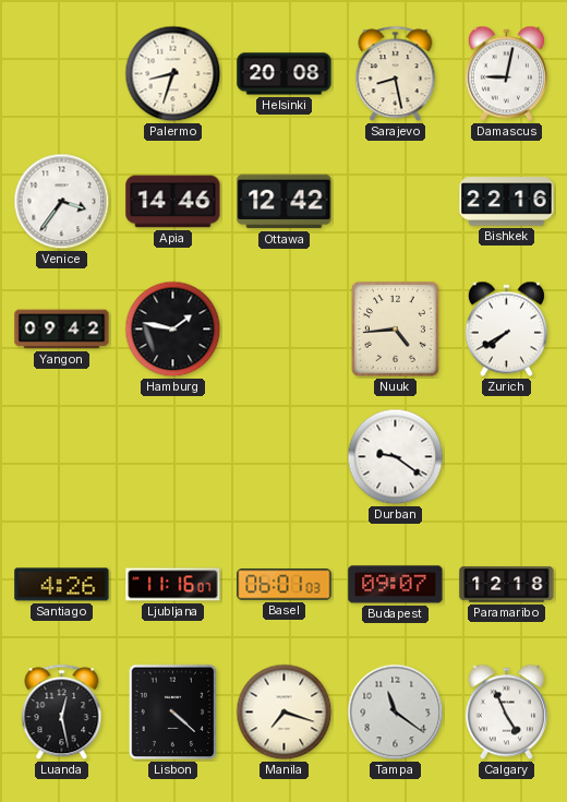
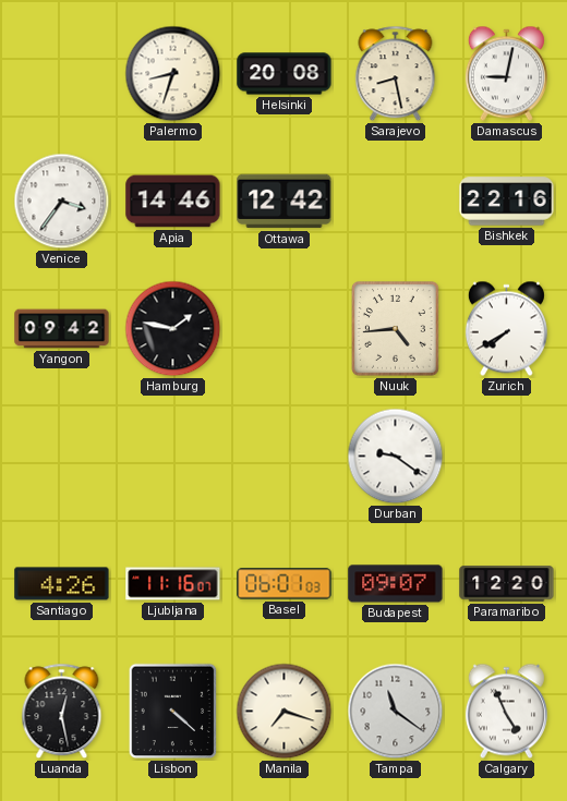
Paramaribo: 12:18 -> 12:20
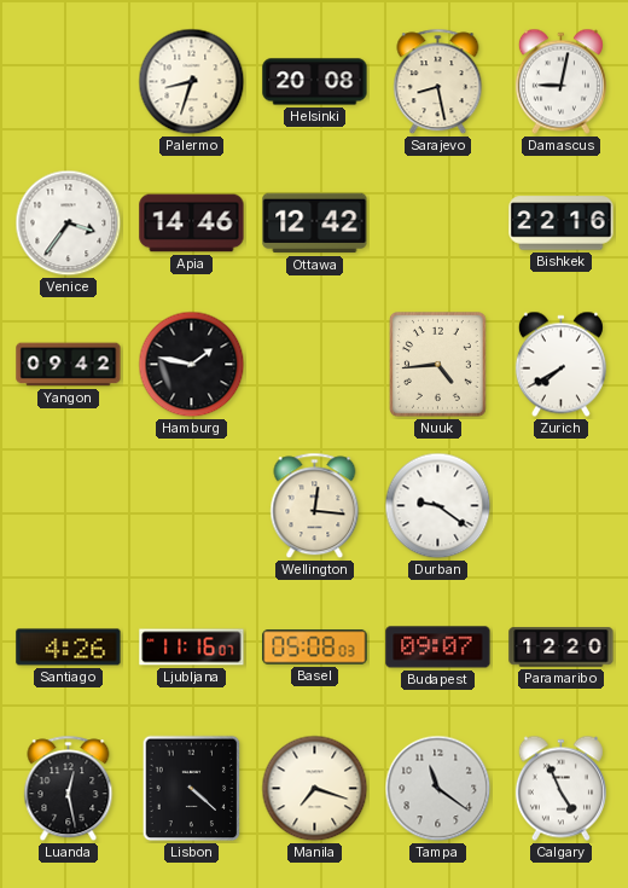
Wellington: none -> 12:16
Basel: 06:01 -> 05:08
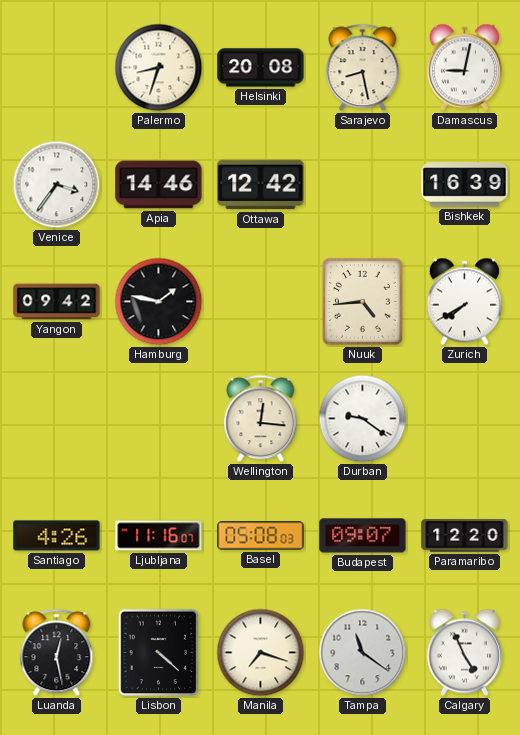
Bishkek: 22:16 -> 16:39
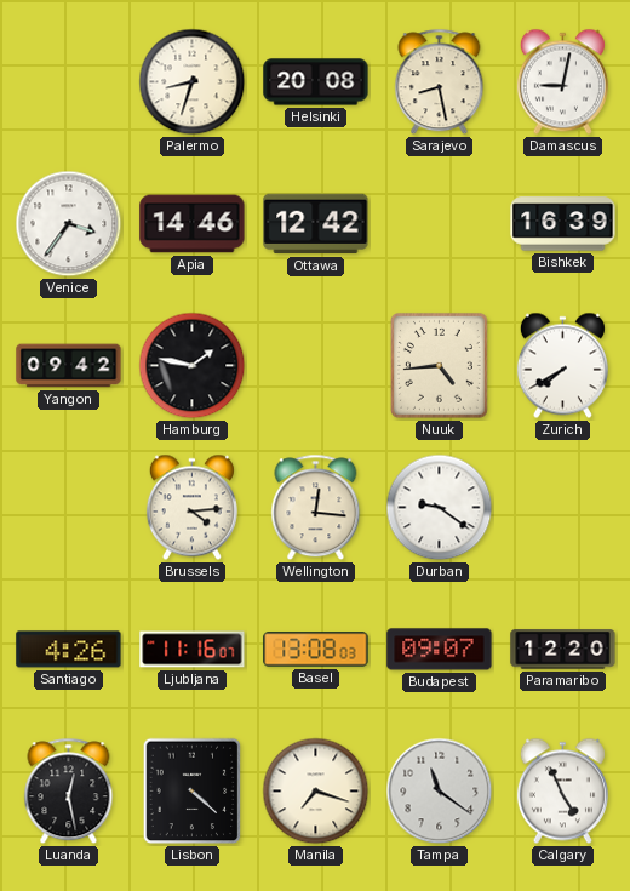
Brussels: none -> 4:14
Basel: 05:08 -> 13:08
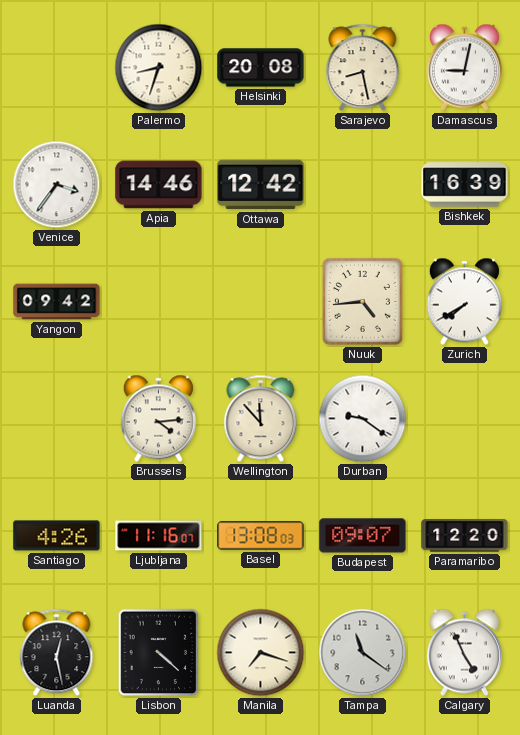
Hamburg: 1:47 -> none
Wellington: 12:16 -> 11:53
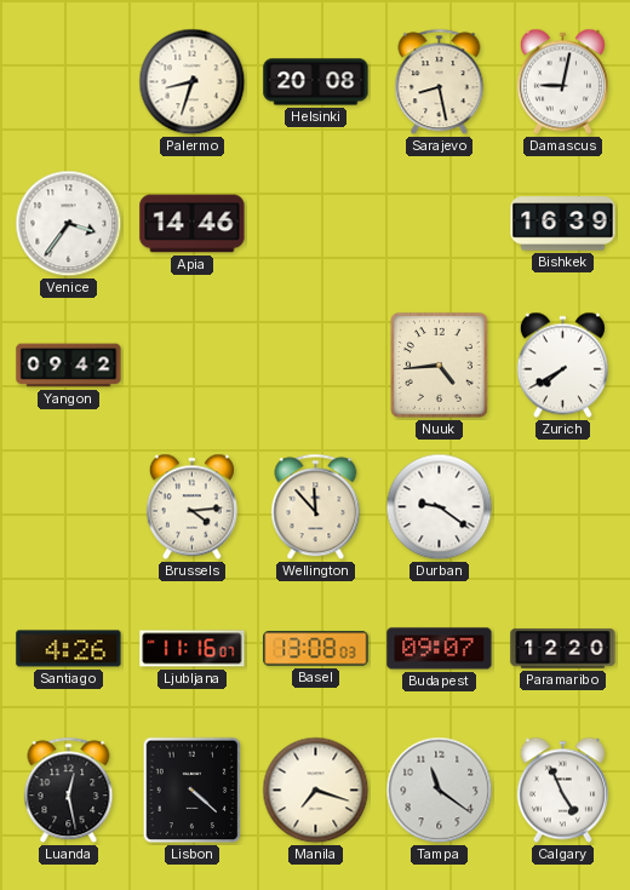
Ottawa: 12:42 -> none
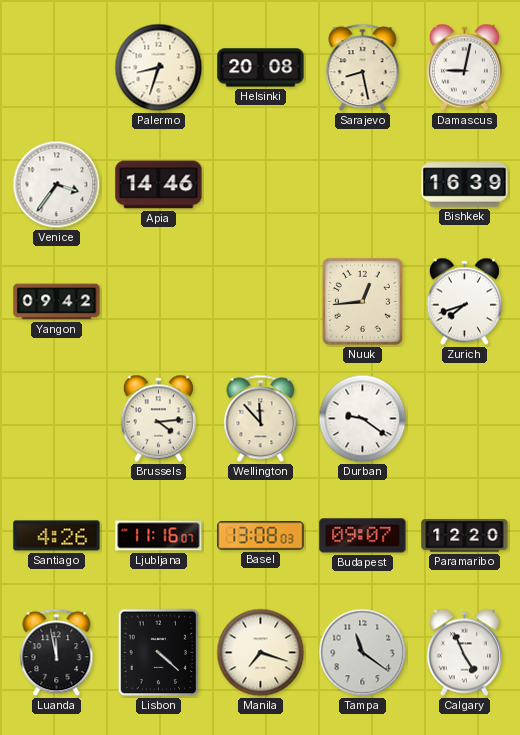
Nuuk: 4:44 -> 12:44
Zurich: 7:40 -> 7:42
Luanda: 12:28 -> 11:58
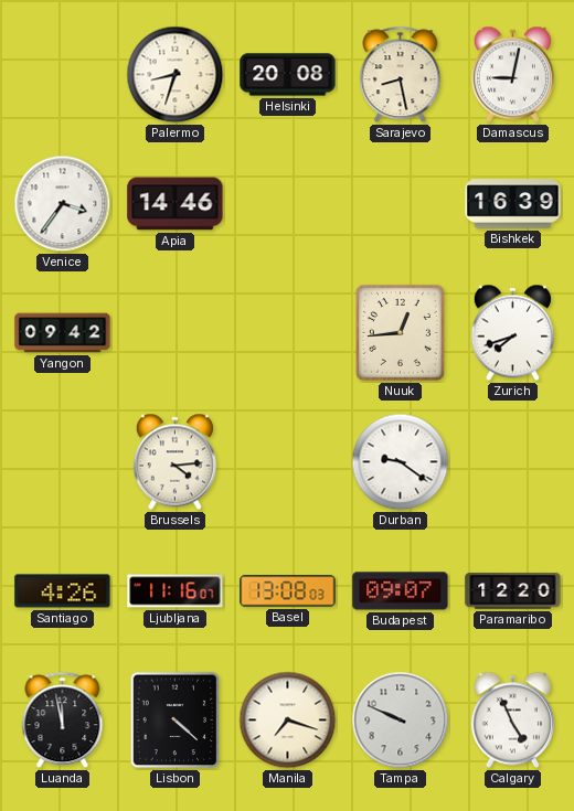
Wellington: 11:53 -> none
Tampa: 11:21 -> 9:49
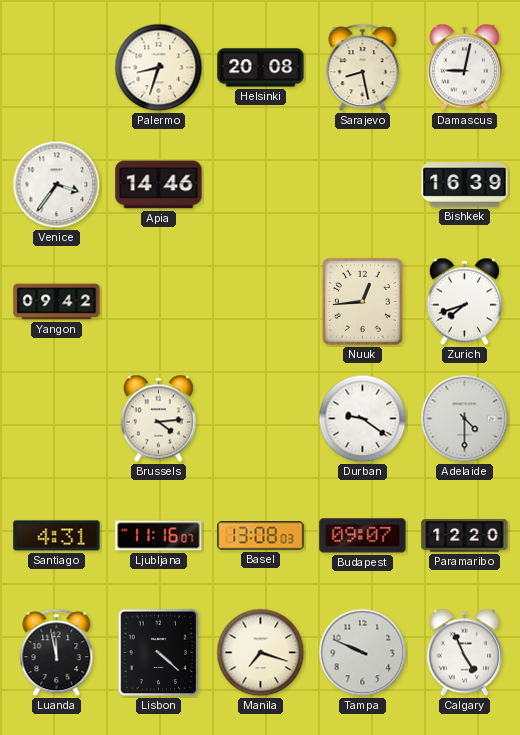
Adelaide: none -> 4:30
Santiago: 4:26 -> 4:31
